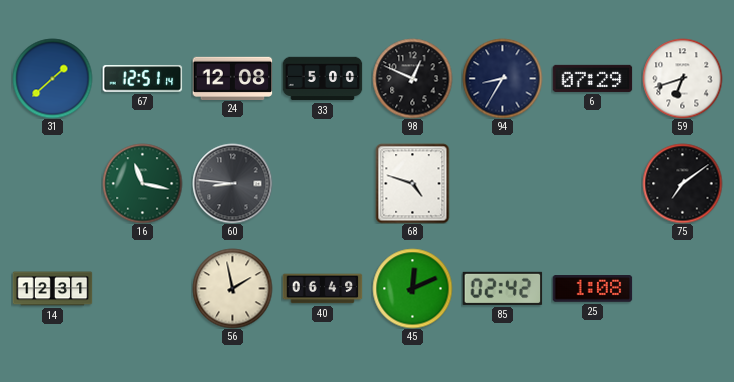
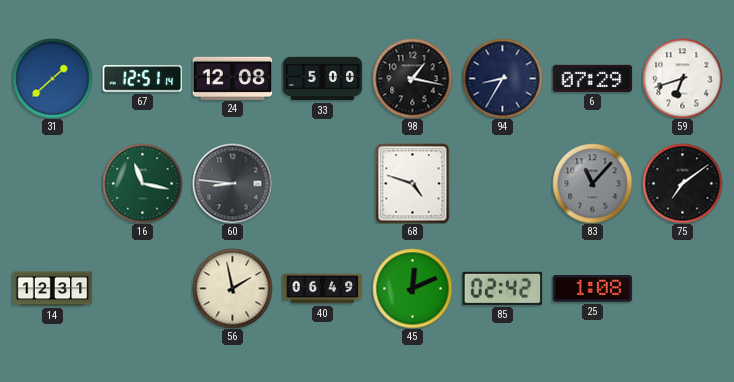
98: 12:49 -> 1:17
83: none -> 11:07
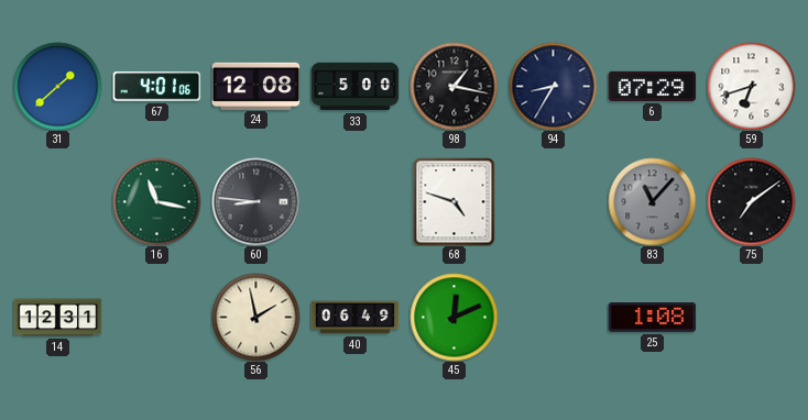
67: 12:51 -> 4:01
85: 02:42 -> none
